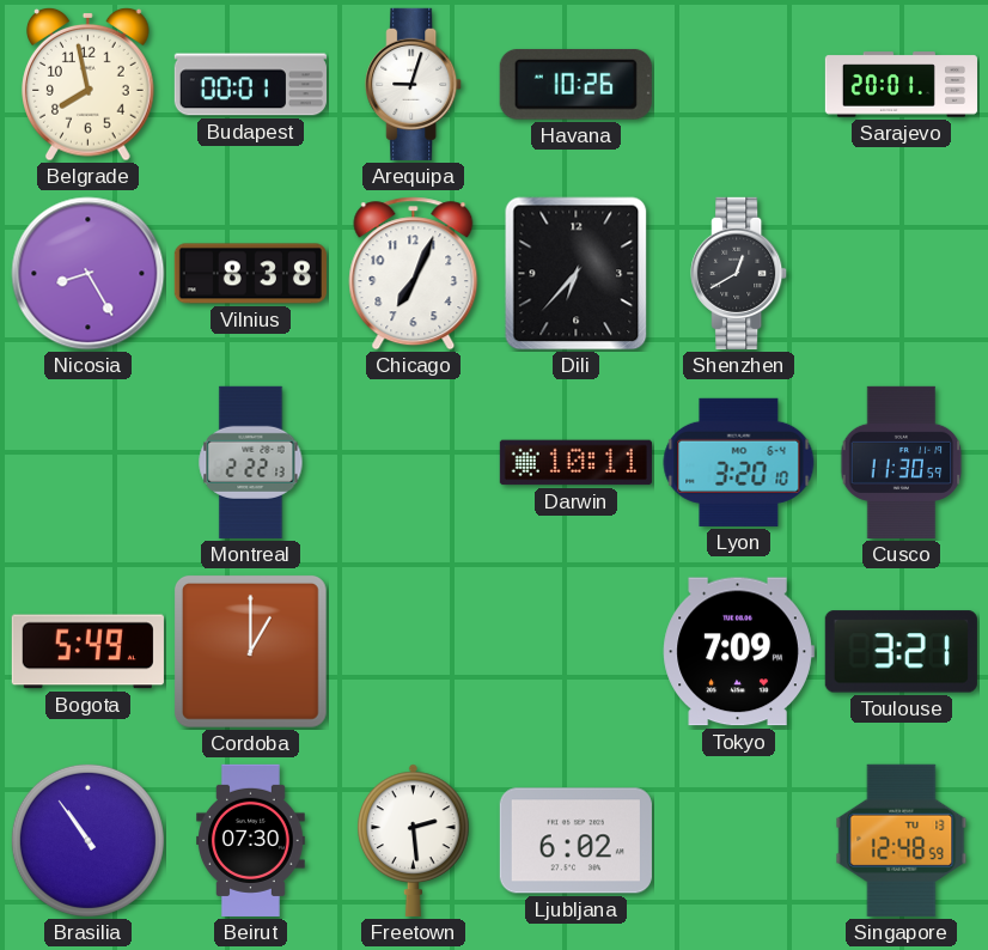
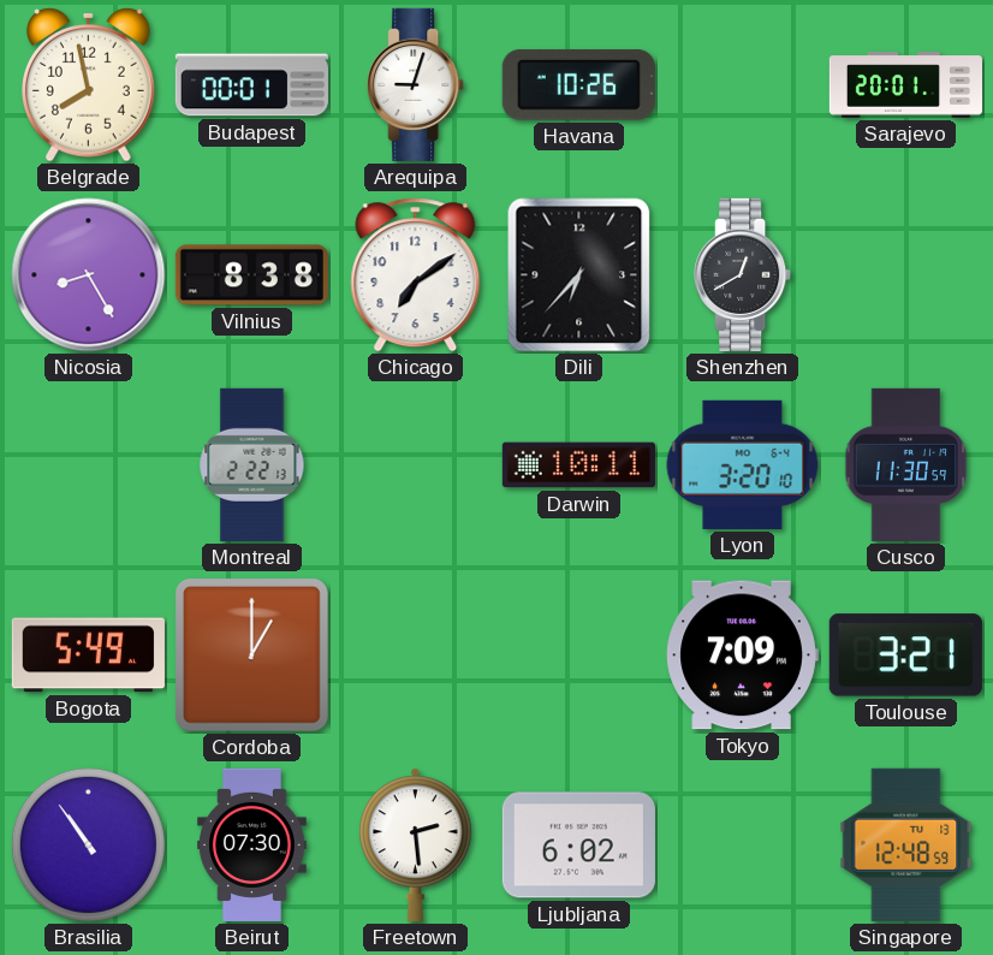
Chicago: 7:04 -> 7:09
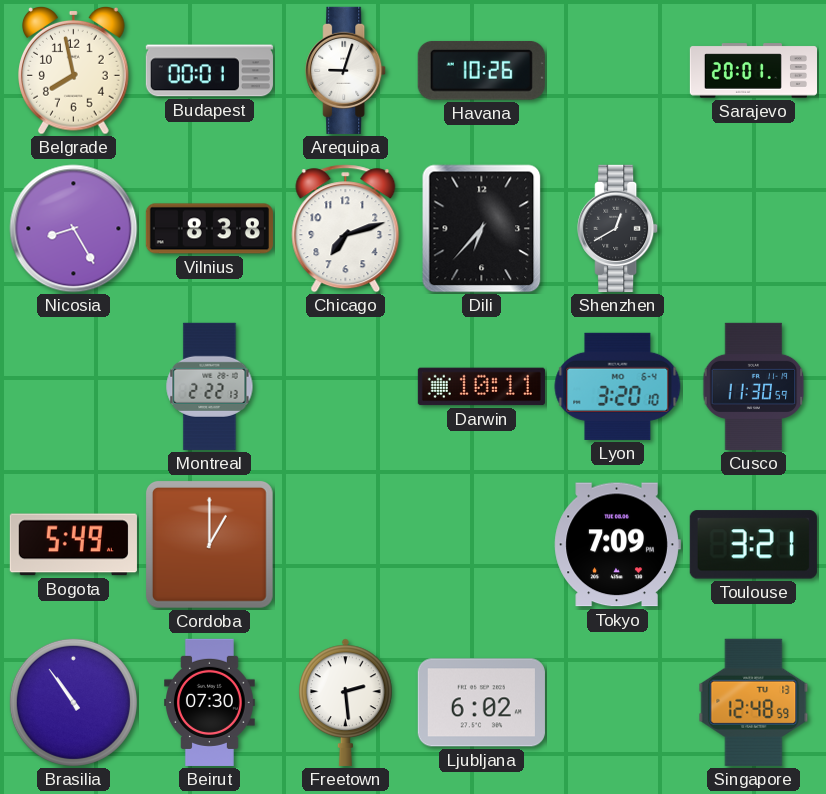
Chicago: 7:09 -> 7:12
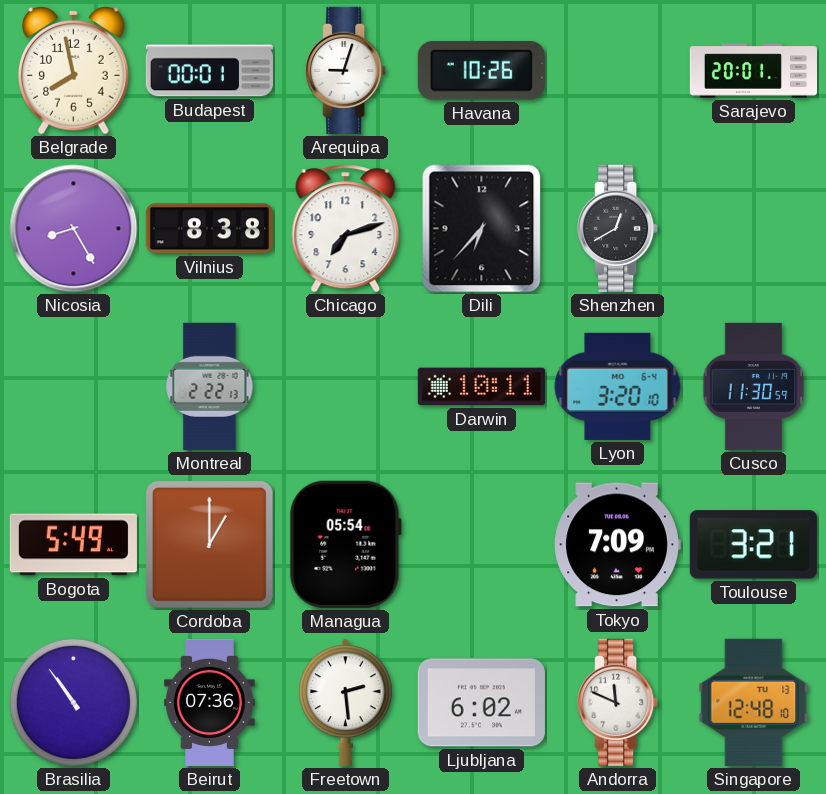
Managua: none -> 05:54
Beirut: 07:30 -> 07:36
Andorra: none -> 11:49
Singapore: 12:48:59 -> 12:48:10
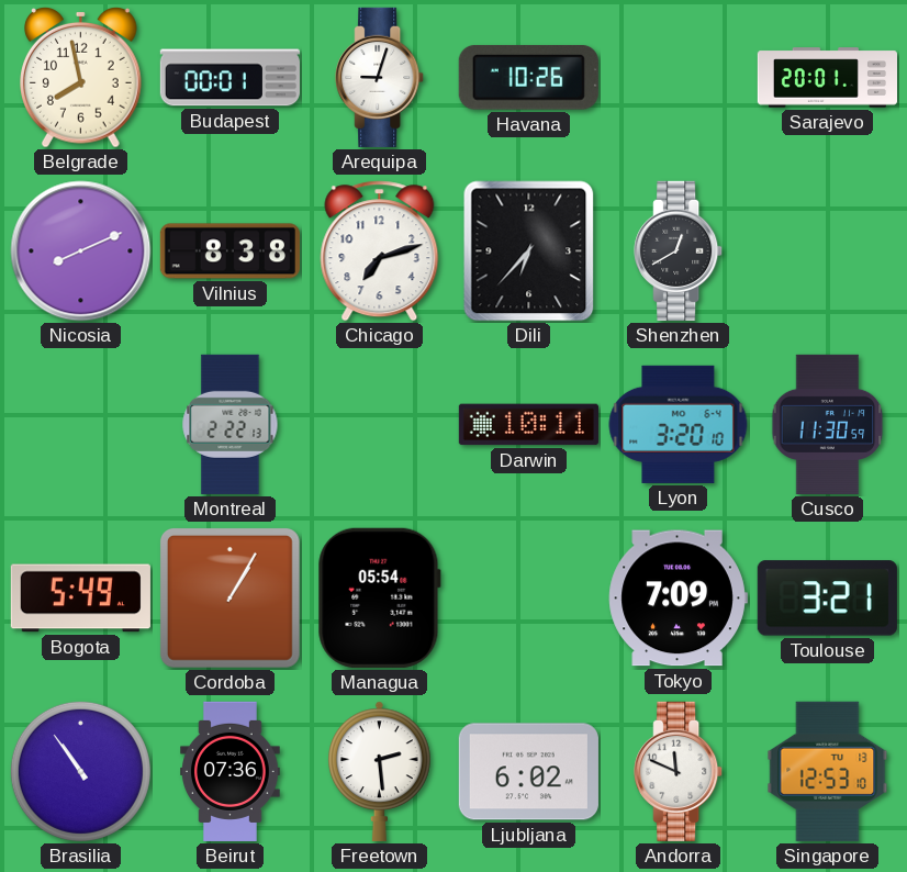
Nicosia: 8:25 -> 8:11
Cordoba: 1:00 -> 1:05
Singapore: 12:48 -> 12:53
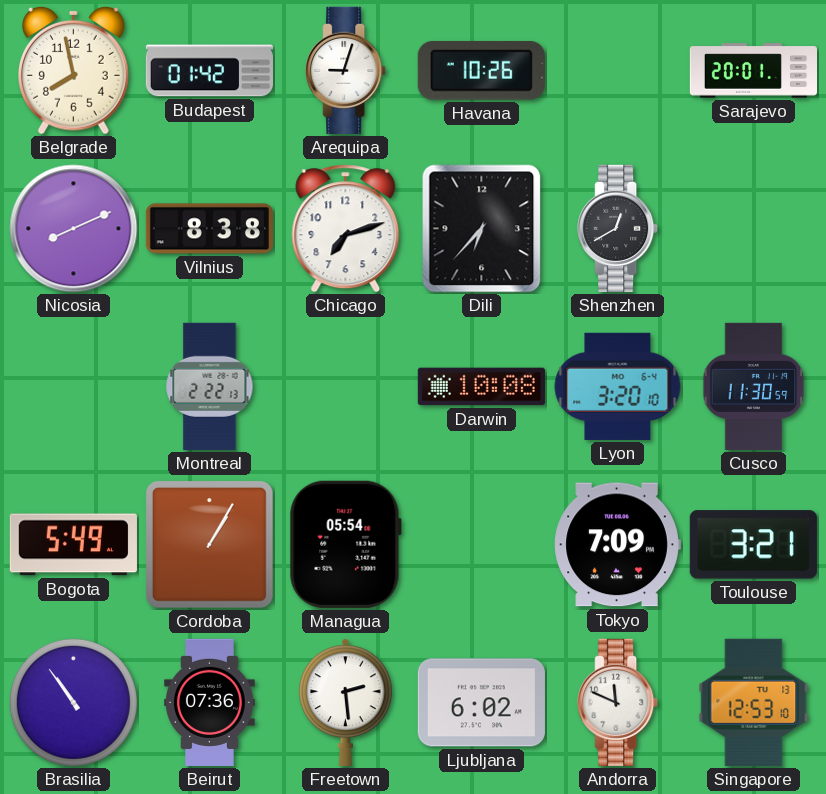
Budapest: 00:01 -> 01:42
Darwin: 10:11 -> 10:08
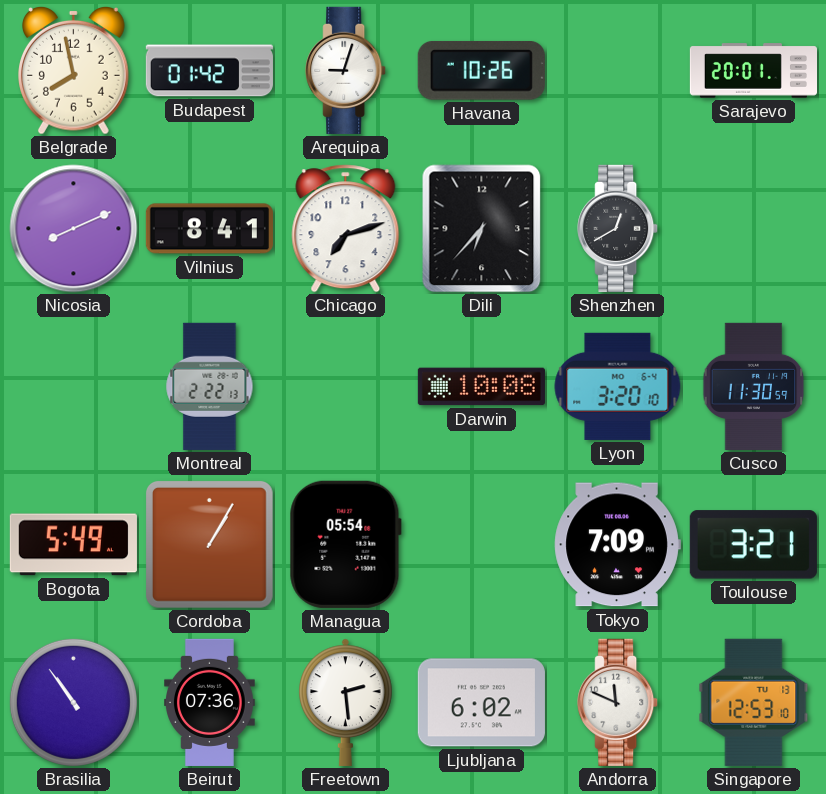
Vilnius: 8:38 -> 8:41
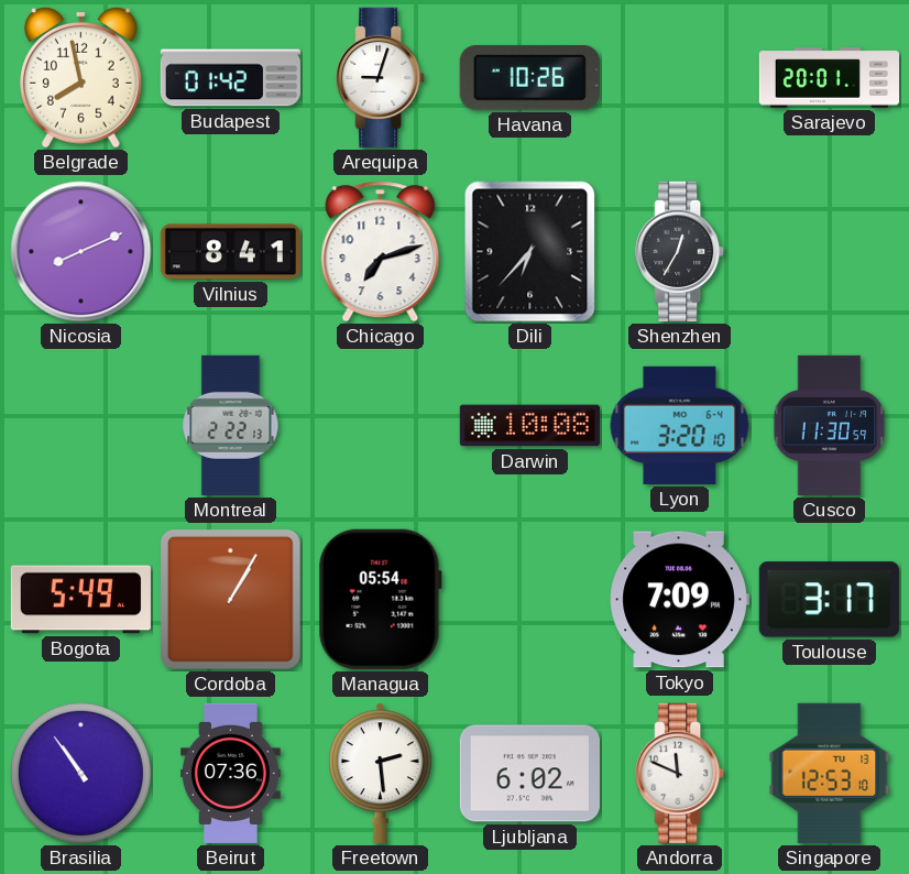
Shenzhen: 12:40 -> 12:35
Toulouse: 3:21 -> 3:17
